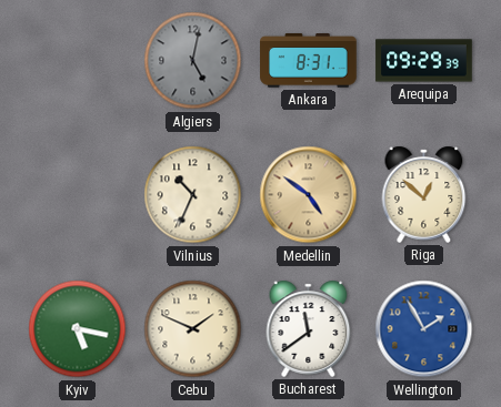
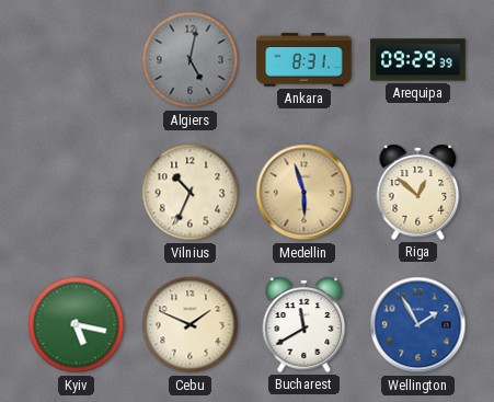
Medellin: 4:51 -> 5:57
Bucharest: 11:39 -> 11:40
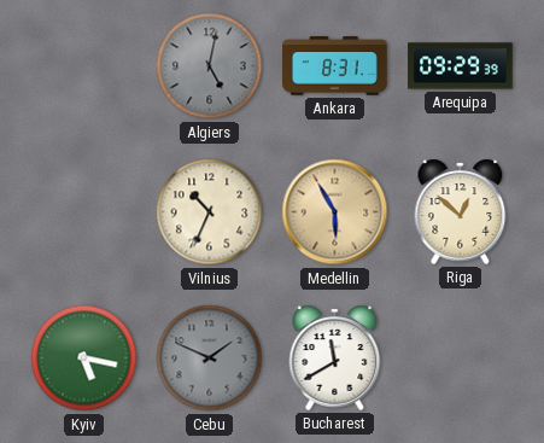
Medellin: 5:57 -> 5:55
Cebu dial: cream -> grey
Wellington: 1:55 -> none
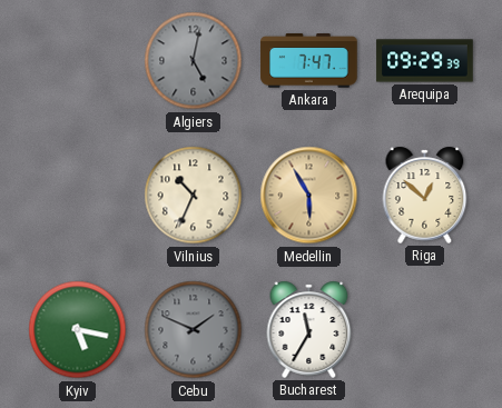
Ankara: 8:31 -> 7:47
Bucharest: 11:40 -> 11:35
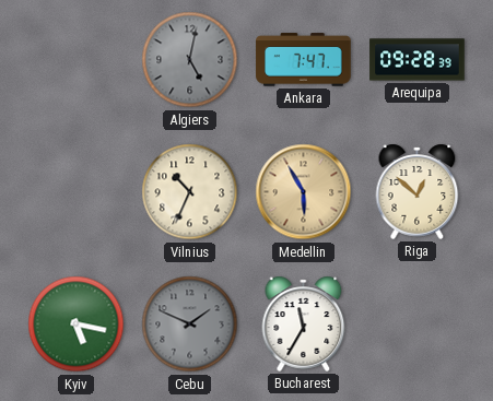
Arequipa: 09:29 -> 09:28
